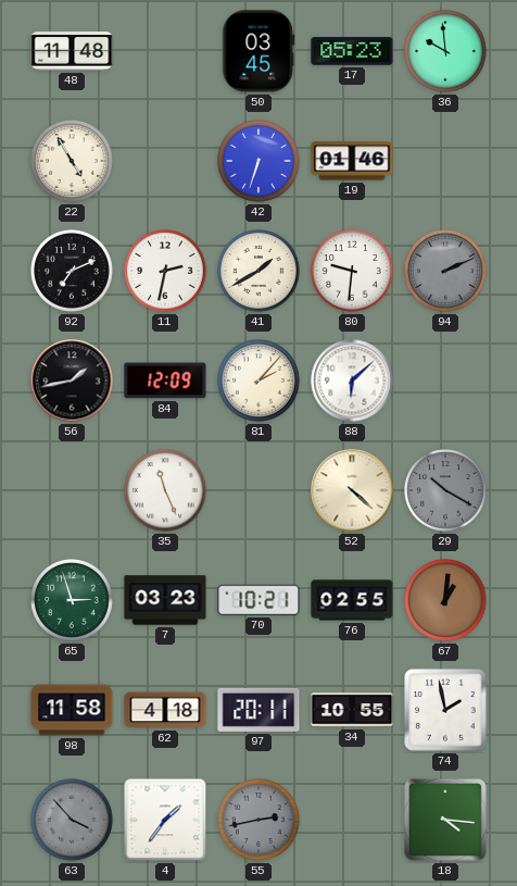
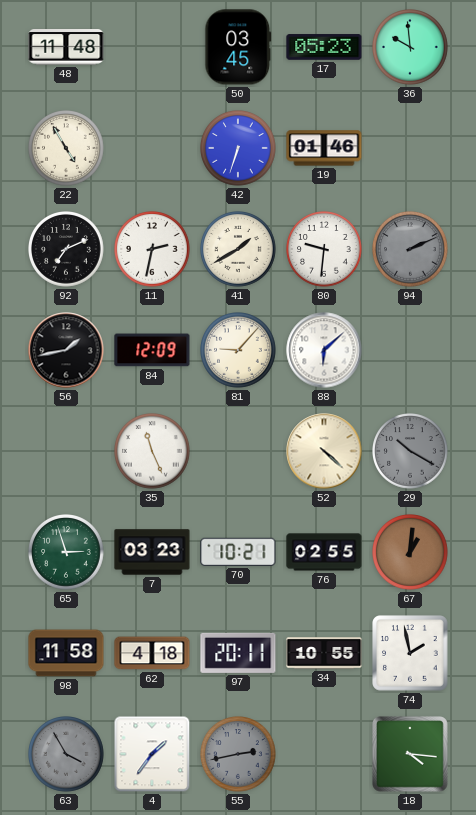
81: 2:07 -> 9:07
63: 3:53 -> 3:55
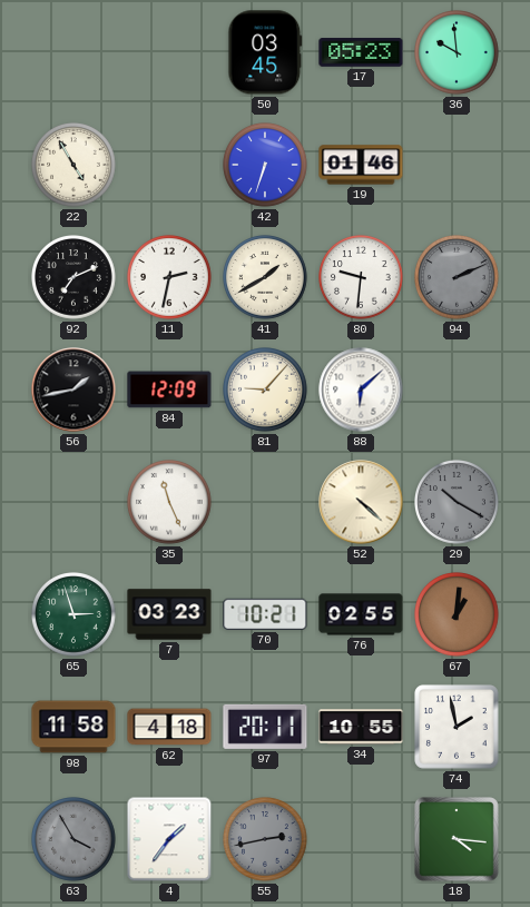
48: 11:48 -> none
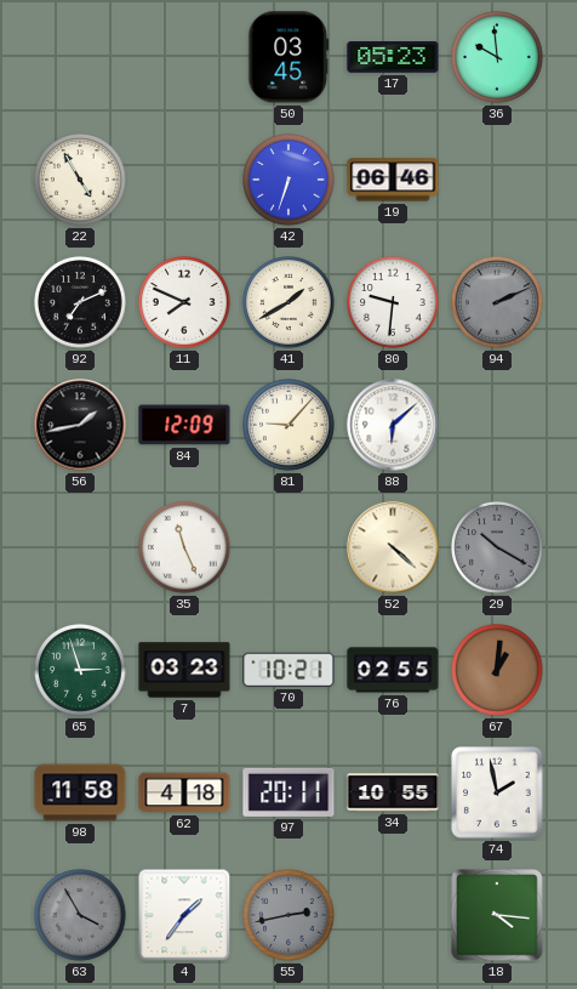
19: 01:46 -> 06:46
11: 2:32 -> 7:49
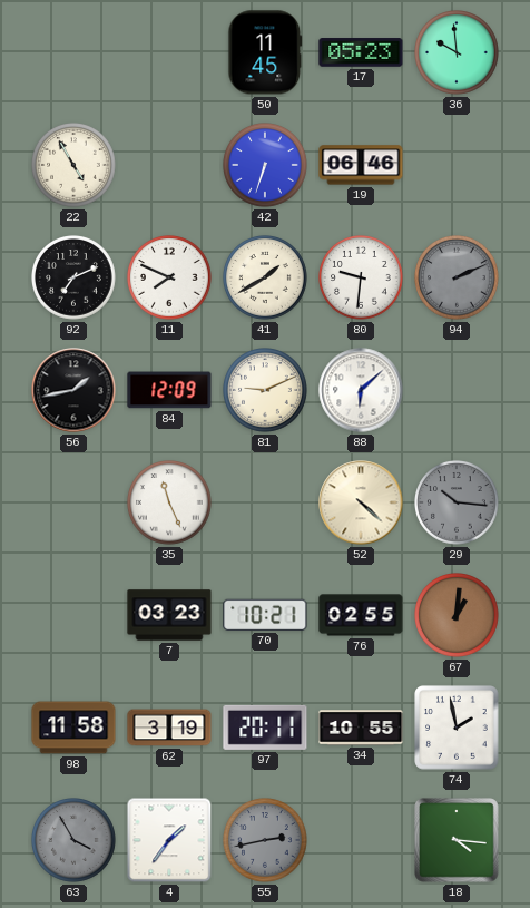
50: 03:45 -> 11:45
81: 9:07 -> 9:11
29: 10:20 -> 10:16
65: 2:57 -> none
62: 4:18 -> 3:19
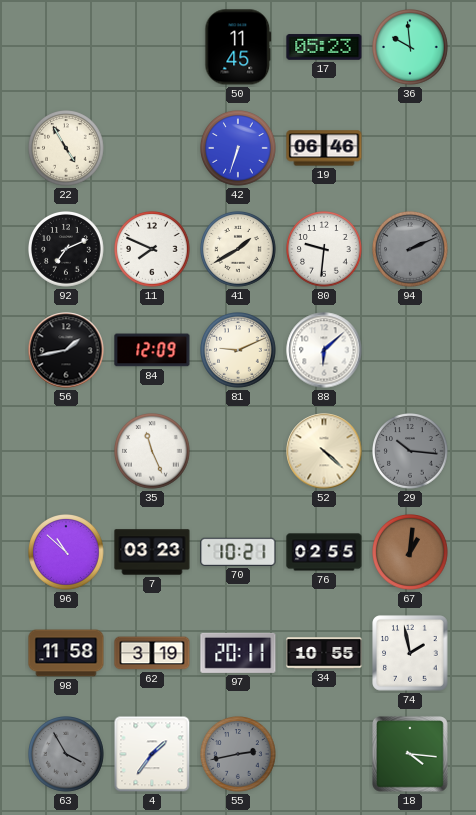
96: none -> 10:52
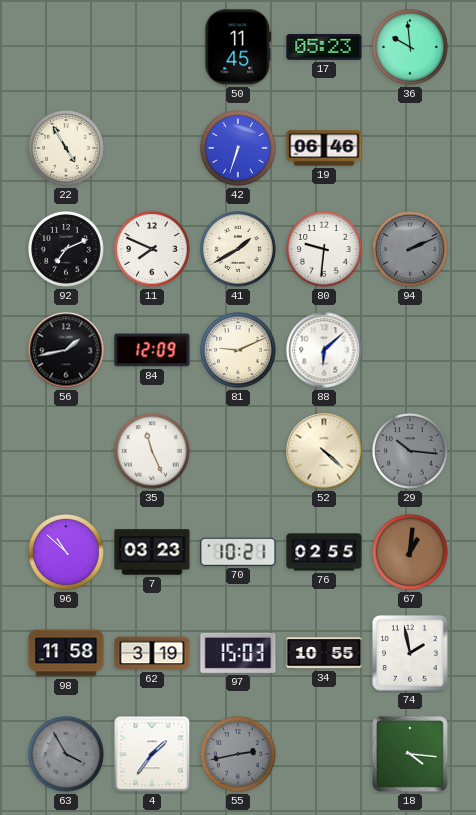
97: 20:11 -> 15:03
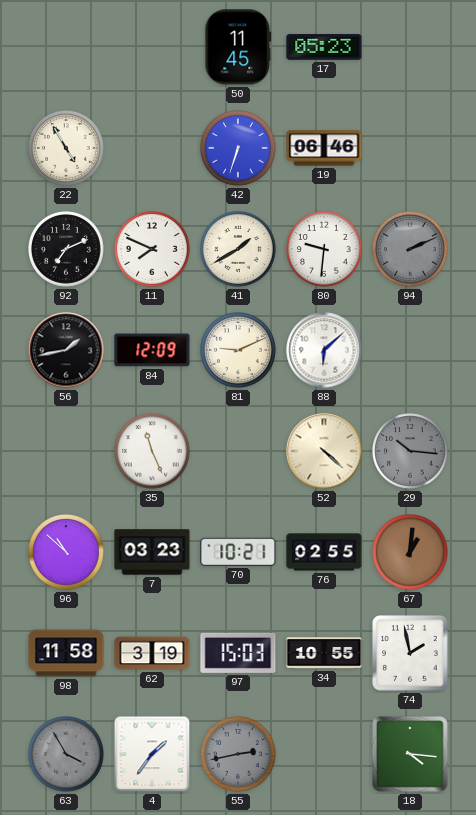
36: 9:59 -> none
